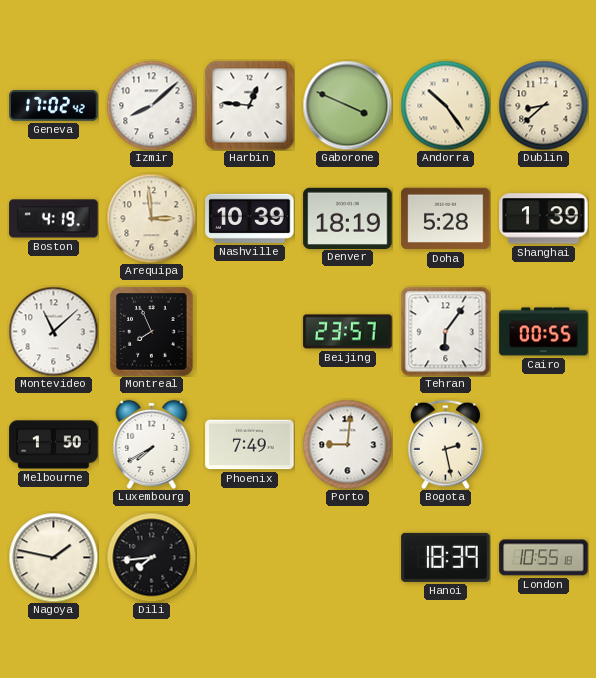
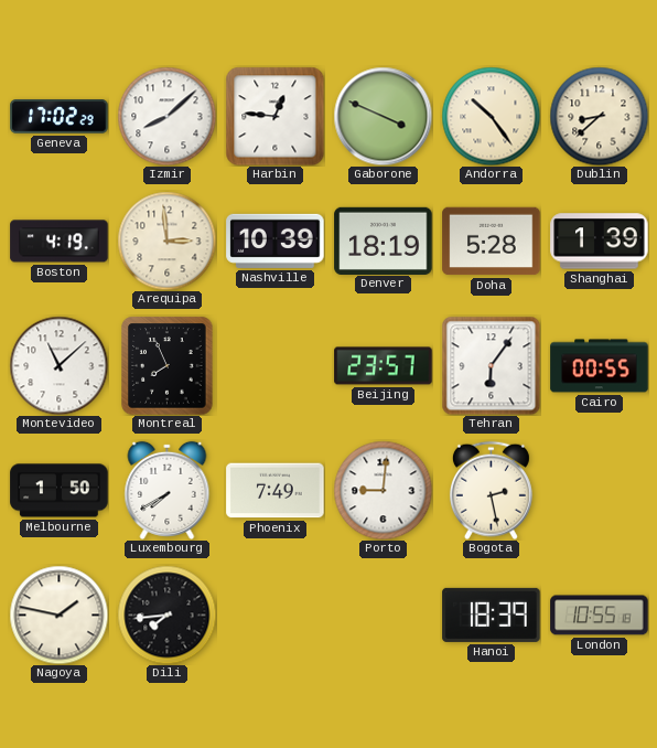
Geneva: 17:02:42 -> 17:02:29
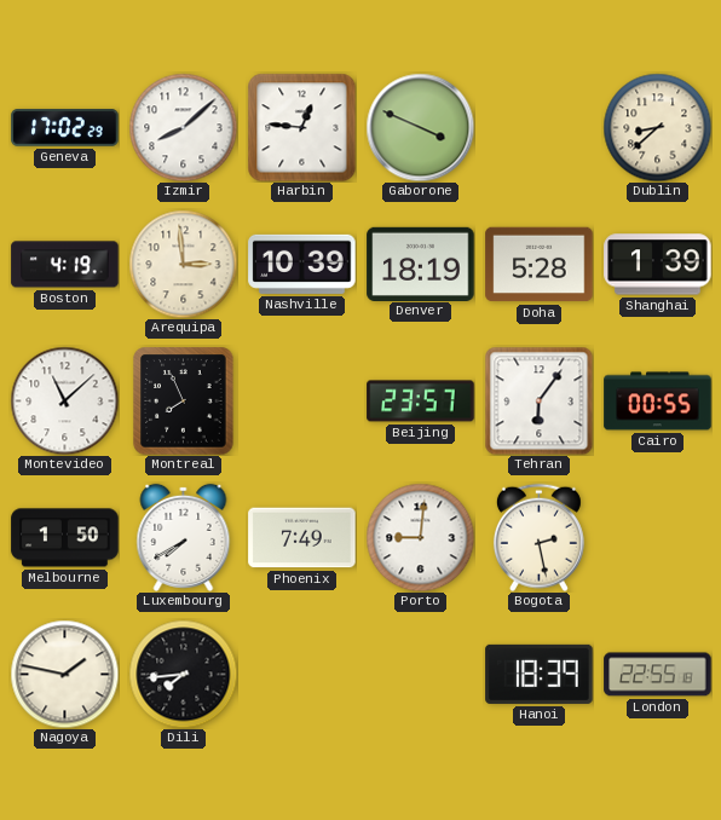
Andorra: 10:24 -> none
London: 10:55 -> 22:55
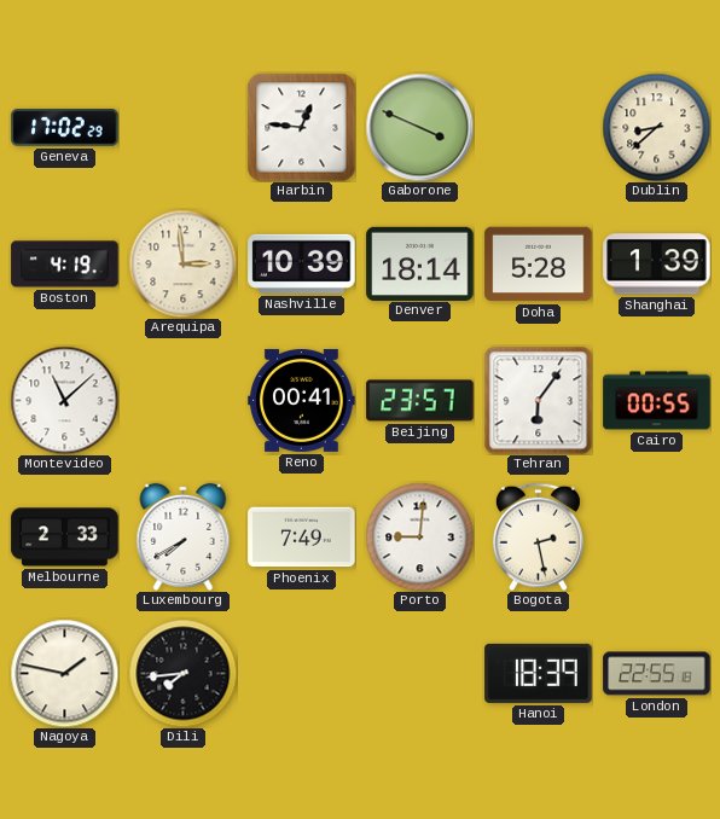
Izmir: 8:08 -> none
Denver: 18:19 -> 18:14
Montreal: 7:56 -> none
Reno: none -> 00:41
Melbourne: 1:50 -> 2:33
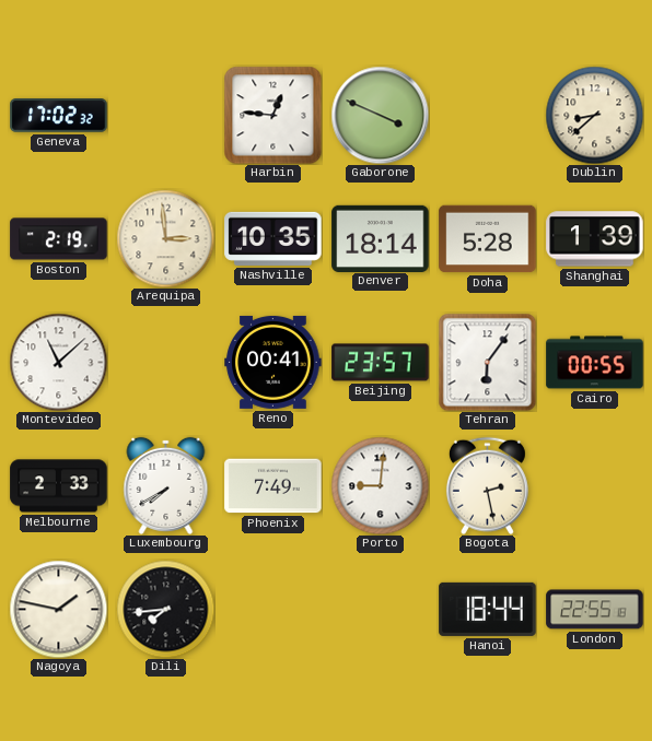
Geneva: 17:02:29 -> 17:02:32
Boston: 4:19 -> 2:19
Nashville: 10:39 -> 10:35
Hanoi: 18:39 -> 18:44
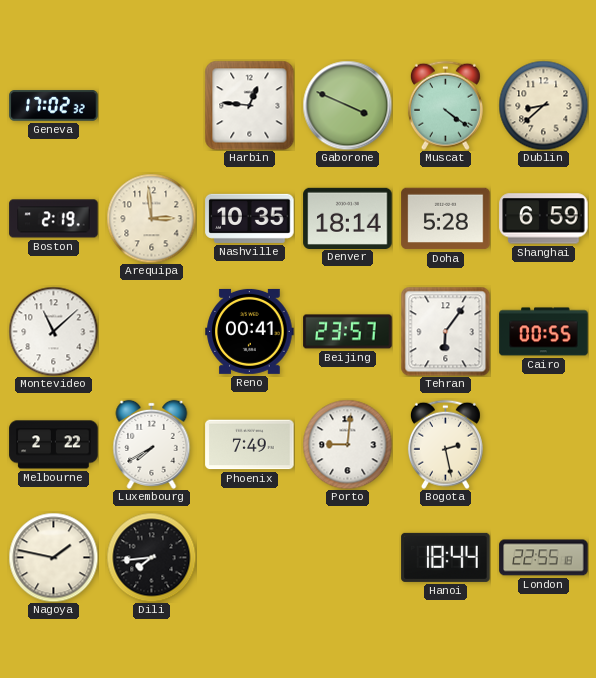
Muscat: none -> 4:21
Shanghai: 1:39 -> 6:59
Melbourne: 2:33 -> 2:22
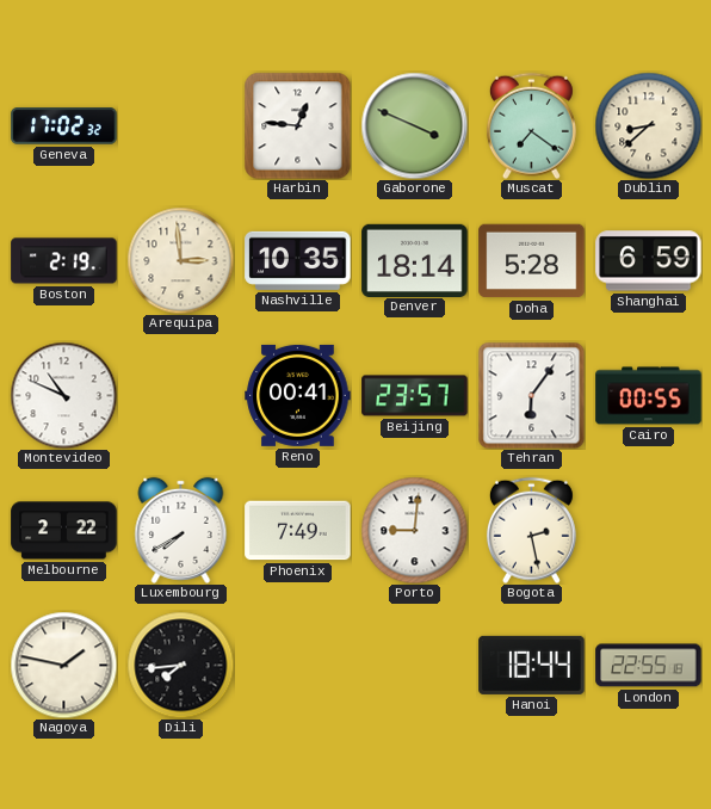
Muscat: 4:21 -> 7:21
Montevideo: 11:08 -> 10:49
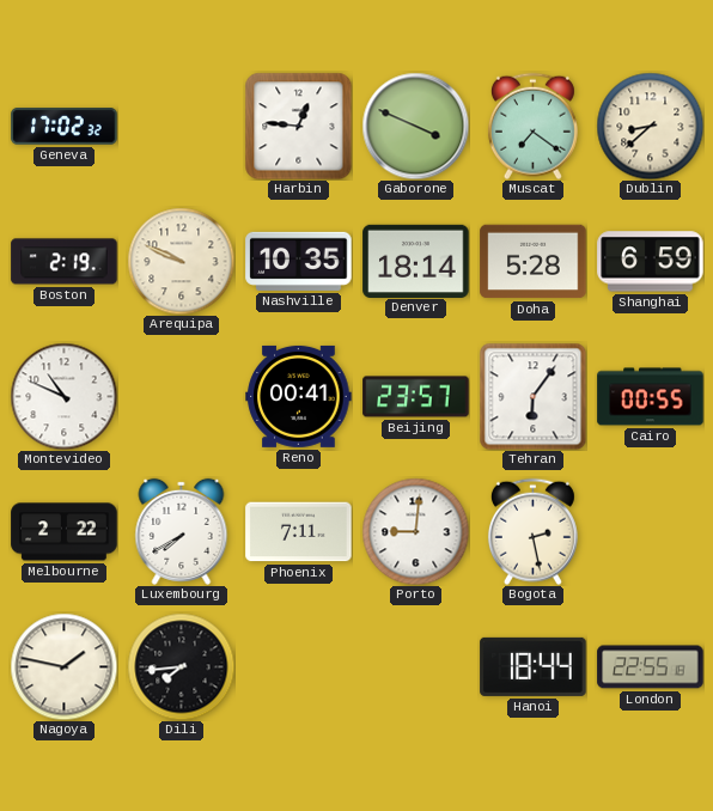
Arequipa: 2:59 -> 9:49
Phoenix: 7:49 -> 7:11
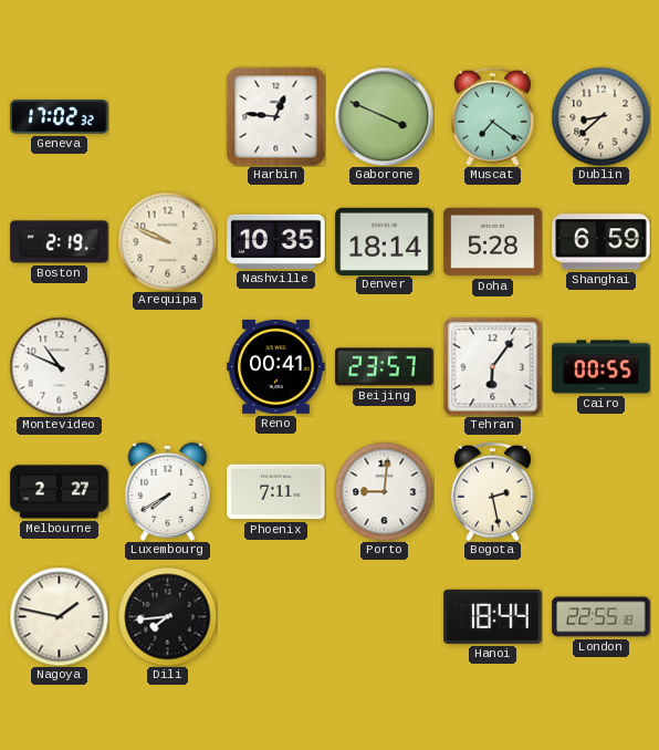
Melbourne: 2:22 -> 2:27
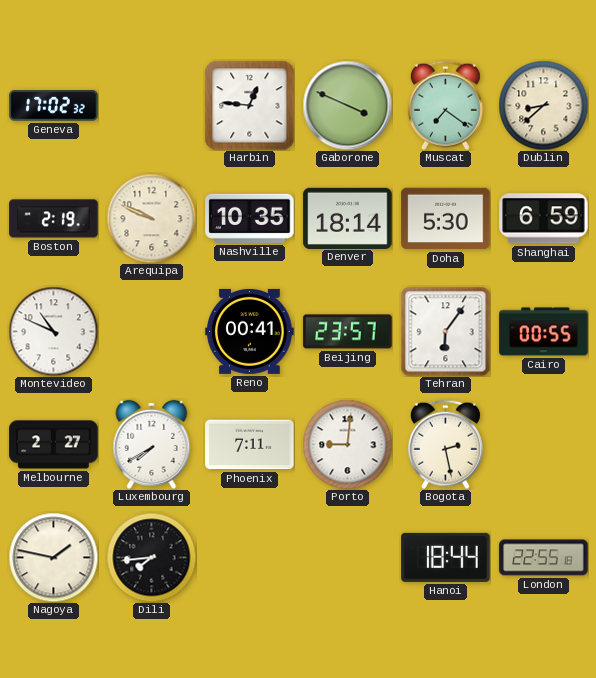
Doha: 5:28 -> 5:30
